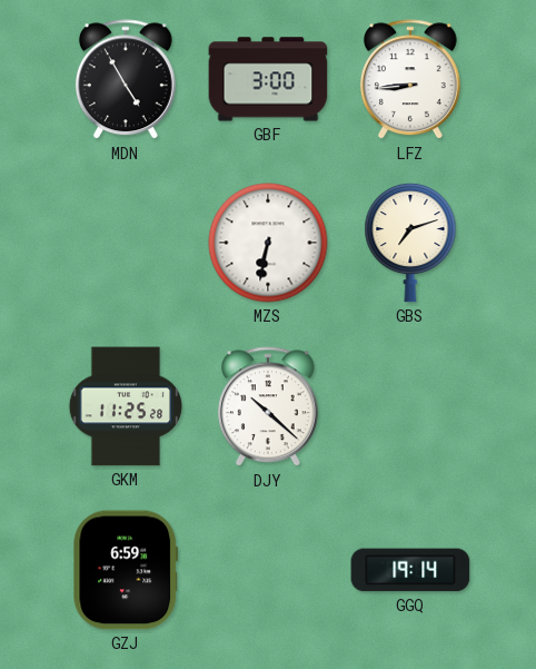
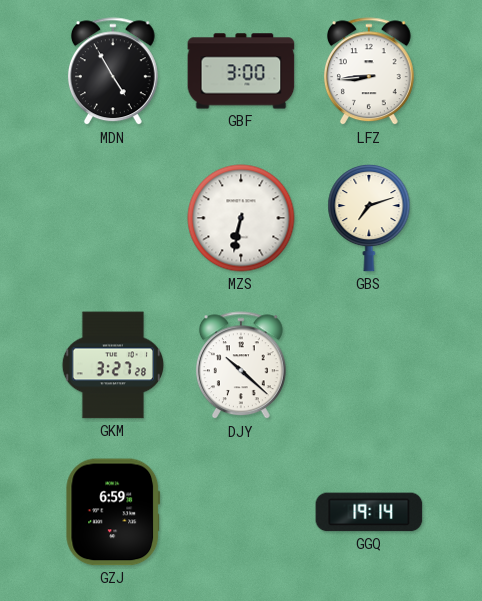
GKM: 11:25 -> 3:27
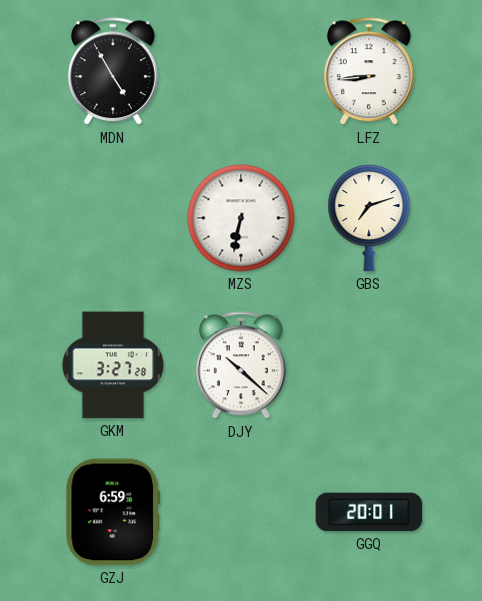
GBF: 3:00 -> none
GGQ: 19:14 -> 20:01
